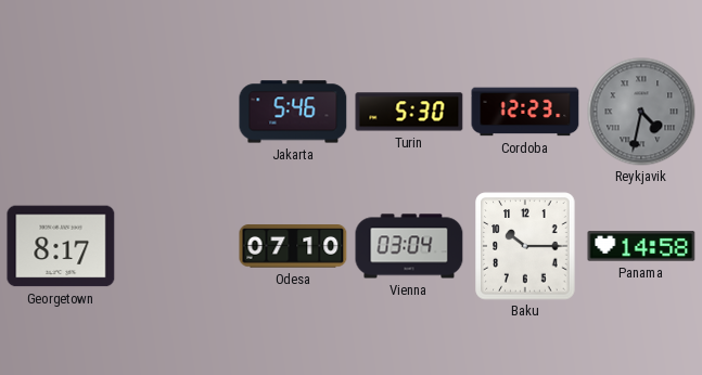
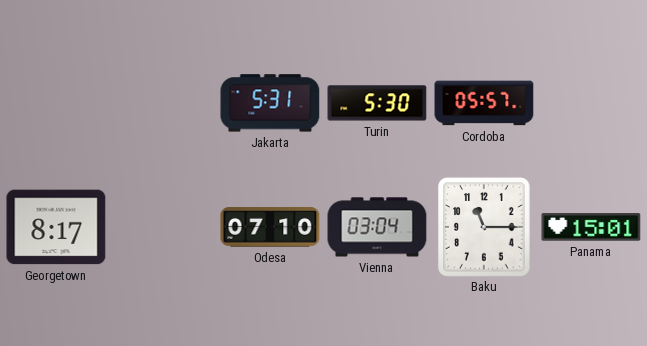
Jakarta: 5:46 -> 5:31
Cordoba: 12:23 -> 05:57
Reykjavik: 4:32 -> none
Baku: 10:15 -> 11:15
Panama: 14:58 -> 15:01
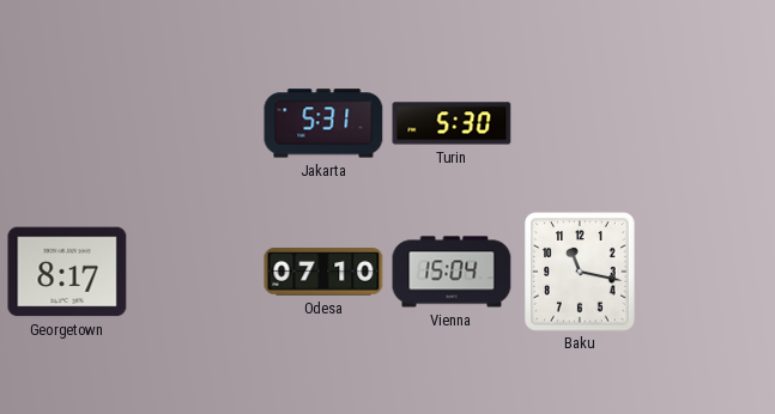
Cordoba: 05:57 -> none
Vienna: 03:04 -> 15:04
Baku: 11:15 -> 11:17
Panama: 15:01 -> none
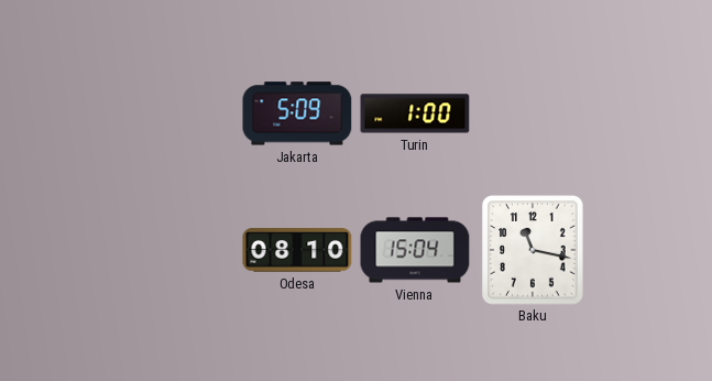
Jakarta: 5:31 -> 5:09
Turin: 5:30 -> 1:00
Georgetown: 8:17 -> none
Odesa: 07:10 -> 08:10
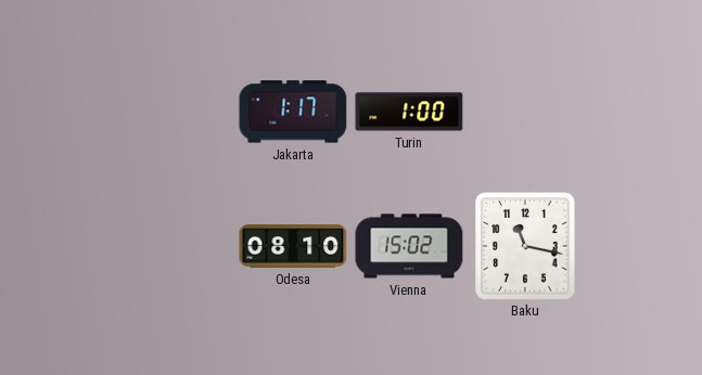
Jakarta: 5:09 -> 1:17
Vienna: 15:04 -> 15:02
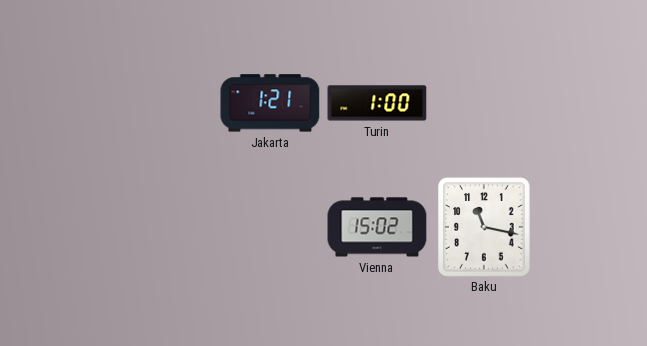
Jakarta: 1:17 -> 1:21
Odesa: 08:10 -> none
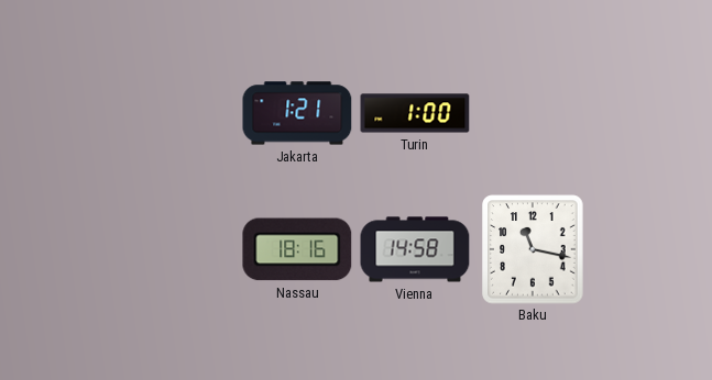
Nassau: none -> 18:16
Vienna: 15:02 -> 14:58
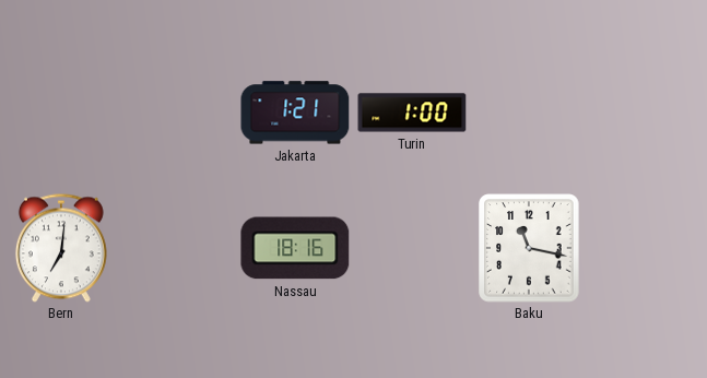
Bern: none -> 7:01
Vienna: 14:58 -> none
